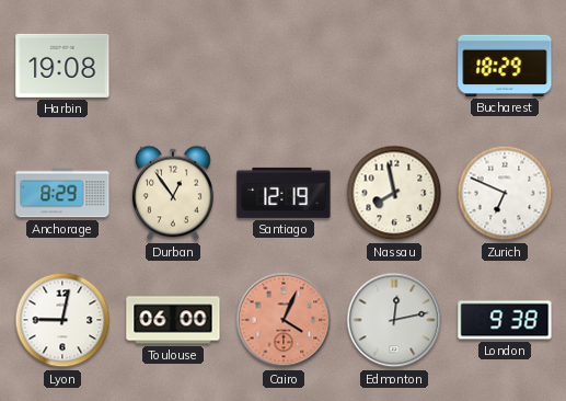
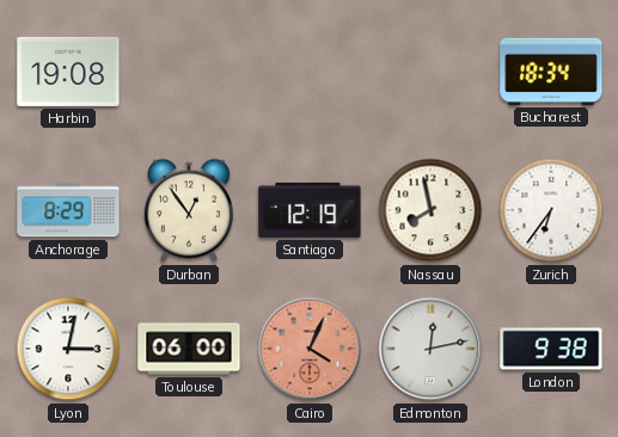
Bucharest: 18:29 -> 18:34
Zurich: 6:49 -> 6:36
Lyon: 9:02 -> 3:02
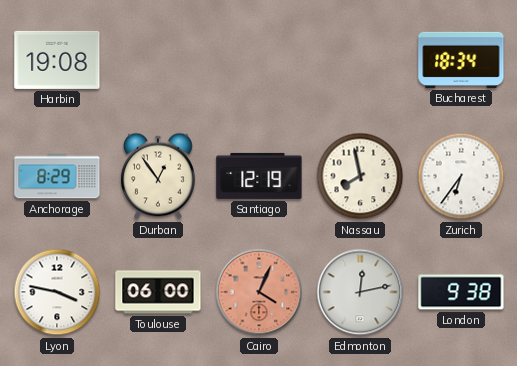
Lyon: 3:02 -> 3:47
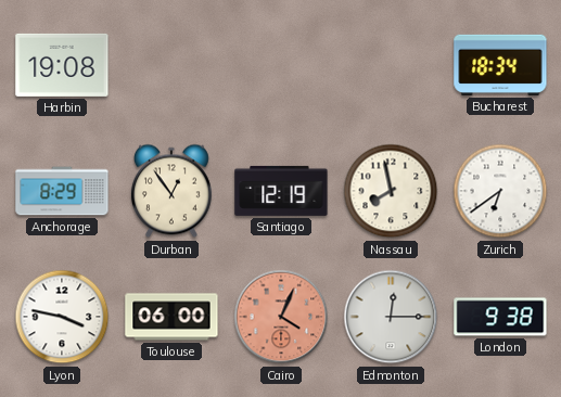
Zurich: 6:36 -> 6:39
Edmonton: 12:13 -> 12:15
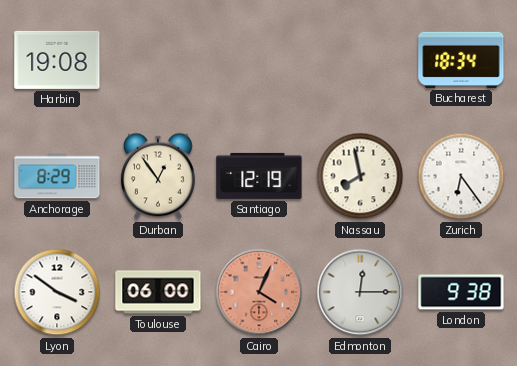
Zurich: 6:39 -> 6:24
Lyon: 3:47 -> 3:51
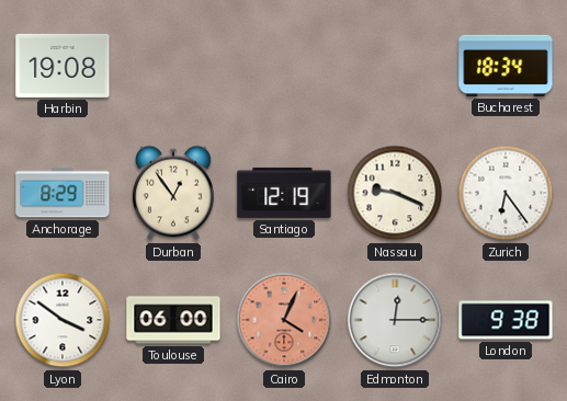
Nassau: 7:58 -> 9:19
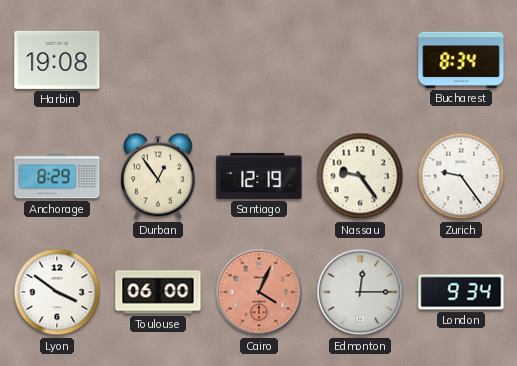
Bucharest: 18:34 -> 8:34
Nassau: 9:19 -> 9:24
Zurich: 6:24 -> 9:24
London: 9:38 -> 9:34
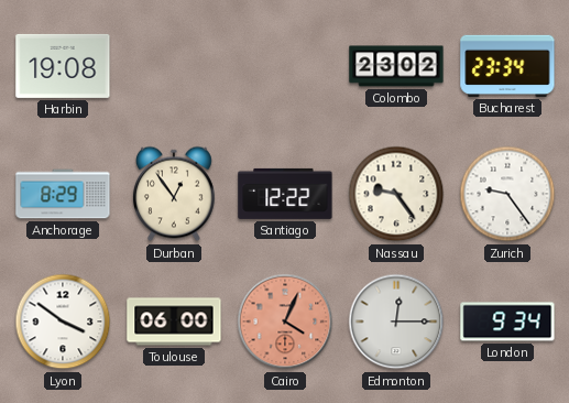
Colombo: none -> 23:02
Bucharest: 8:34 -> 23:34
Santiago: 12:19 -> 12:22
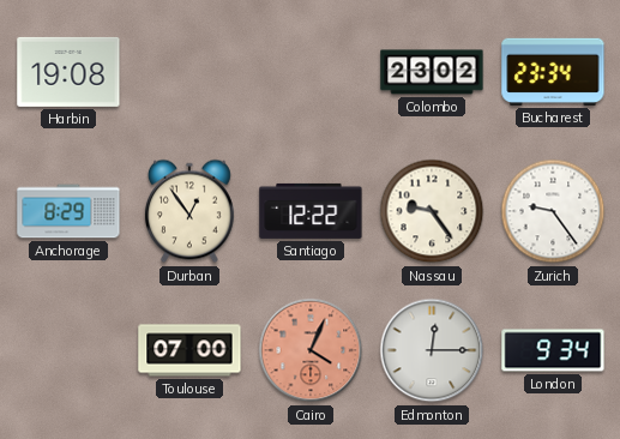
Lyon: 3:51 -> none
Toulouse: 06:00 -> 07:00
